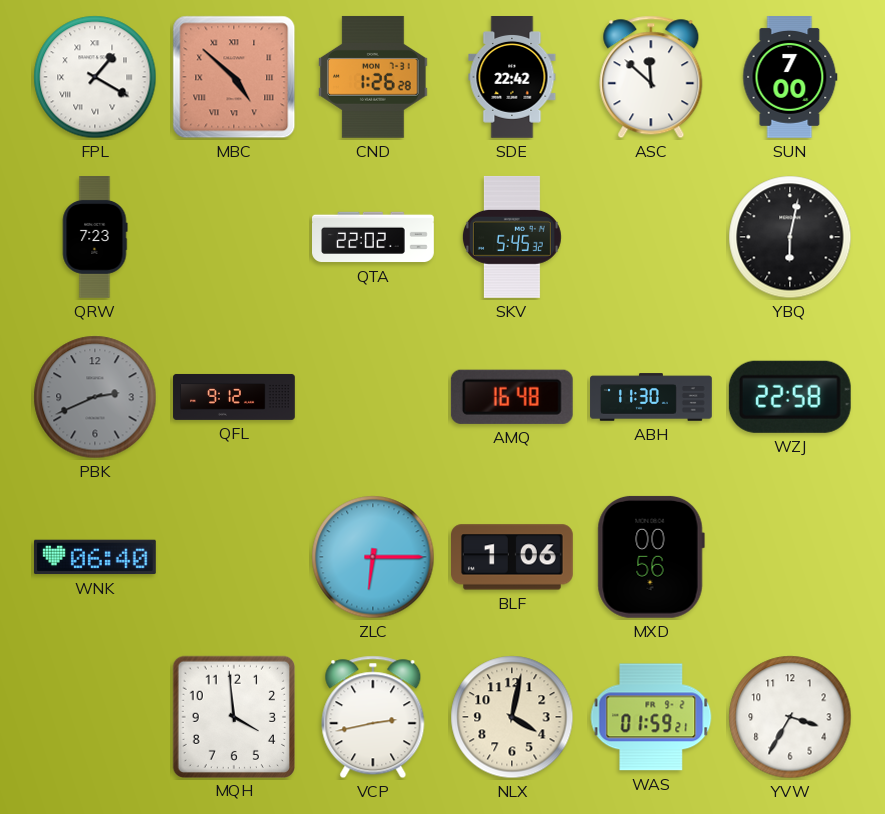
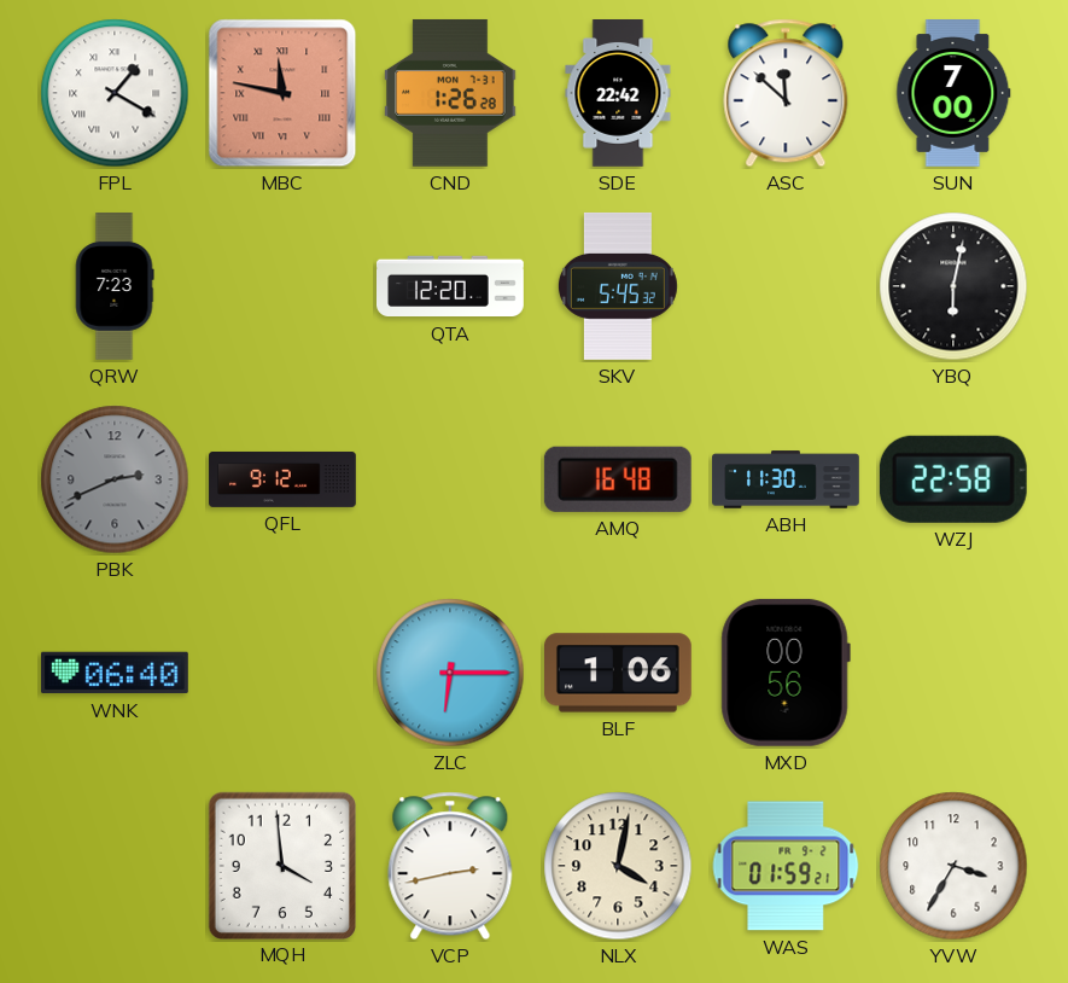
MBC: 4:52 -> 11:47
QTA: 22:02 -> 12:20
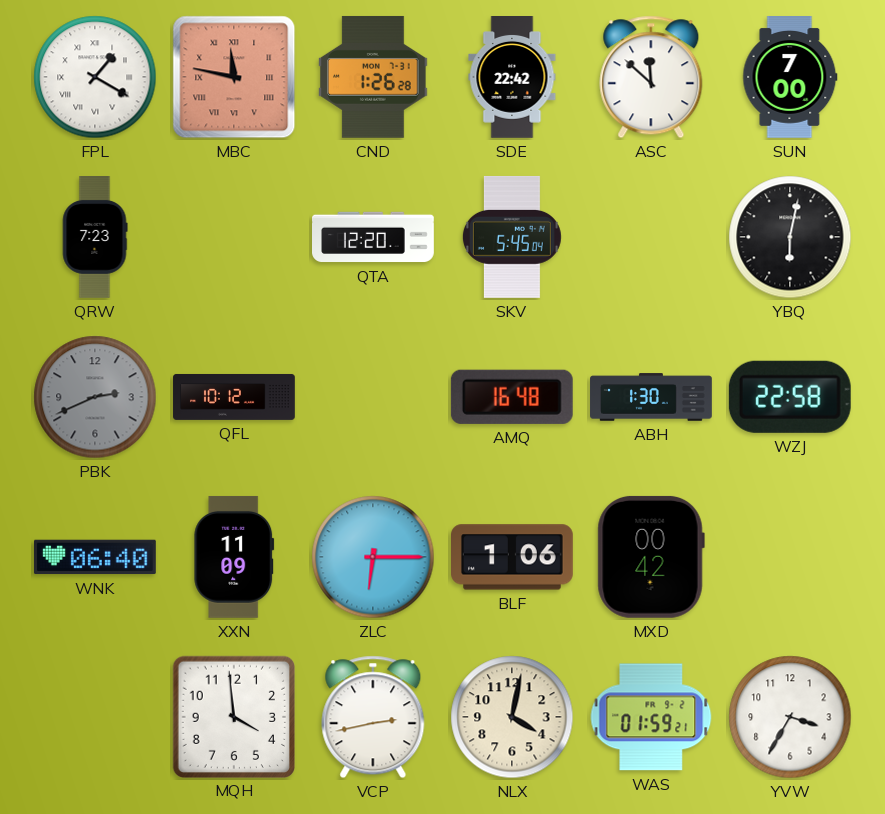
SKV: 5:45:32 -> 5:45:04
QFL: 9:12 -> 10:12
ABH: 11:30 -> 1:30
XXN: none -> 11:09
MXD: 00:56 -> 00:42
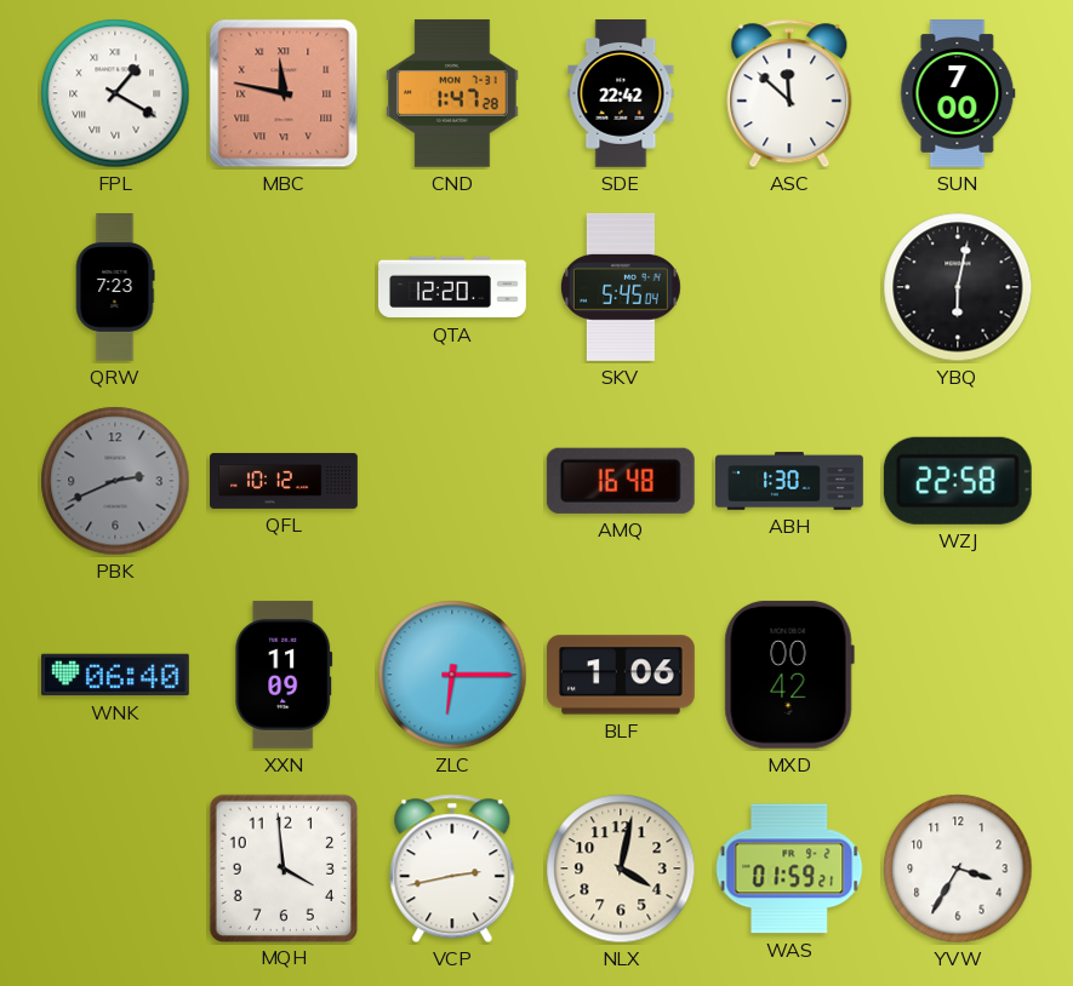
CND: 1:26 -> 1:47
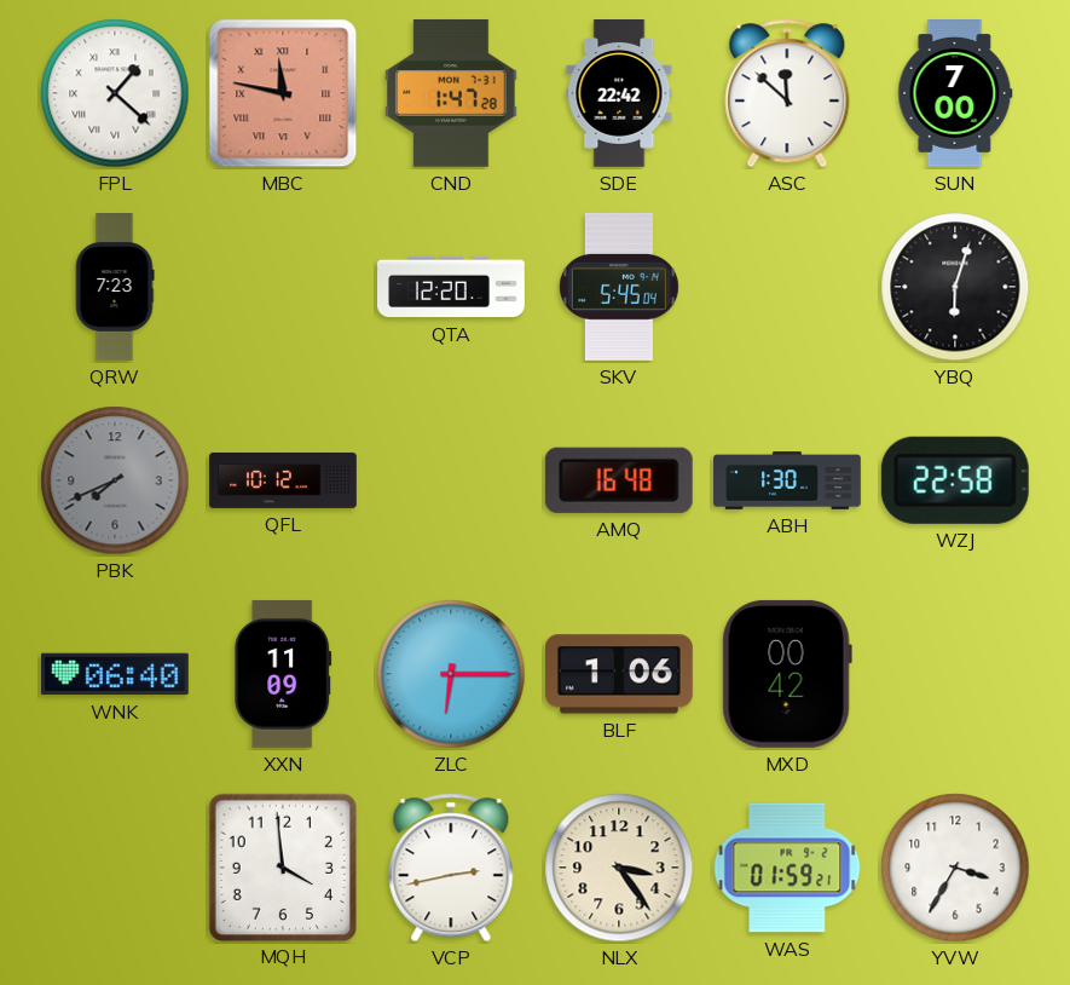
FPL: 1:20 -> 1:22
YBQ: 6:02 -> 6:03
PBK: 2:41 -> 7:41
NLX: 4:02 -> 3:24
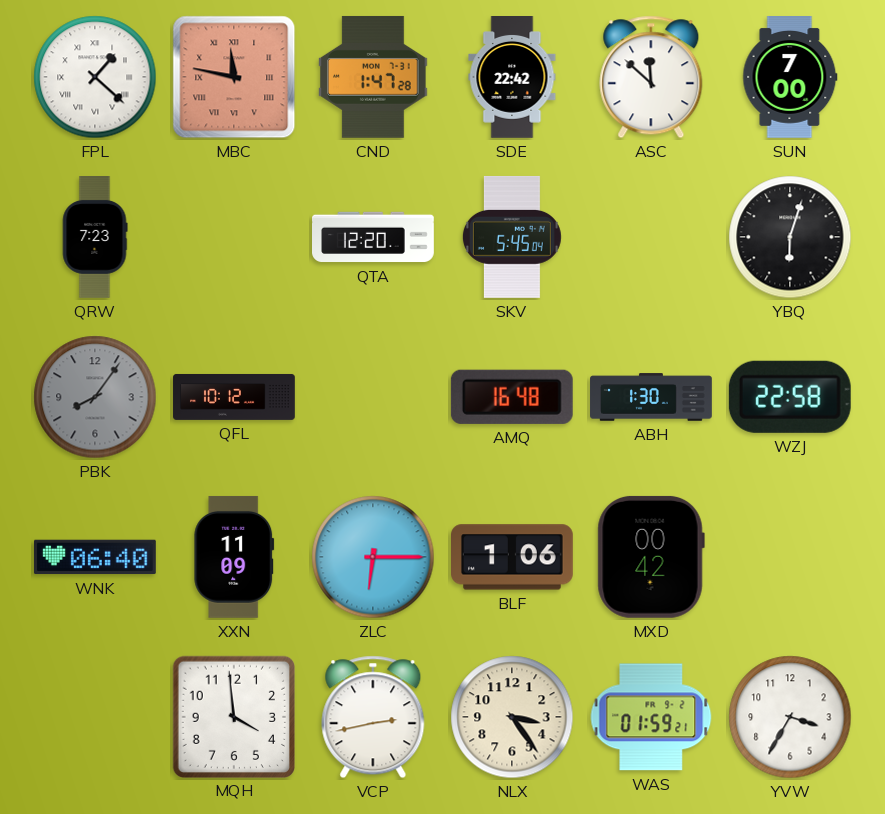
PBK: 7:41 -> 8:06
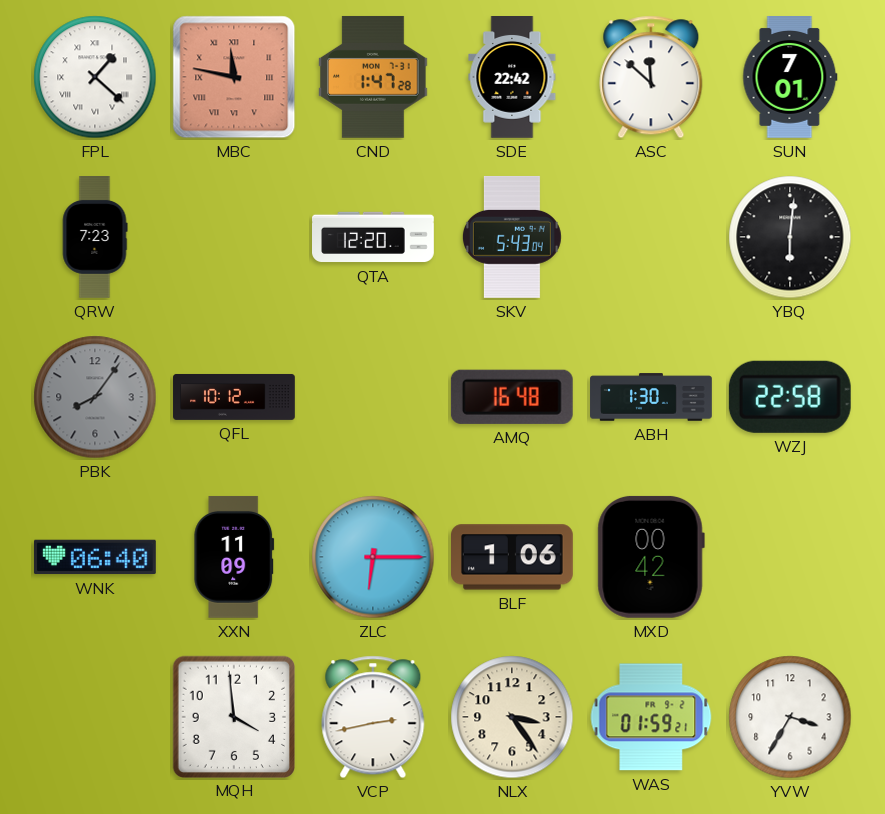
SUN: 7:00 -> 7:01
SKV: 5:45 -> 5:43
YBQ: 6:03 -> 6:01
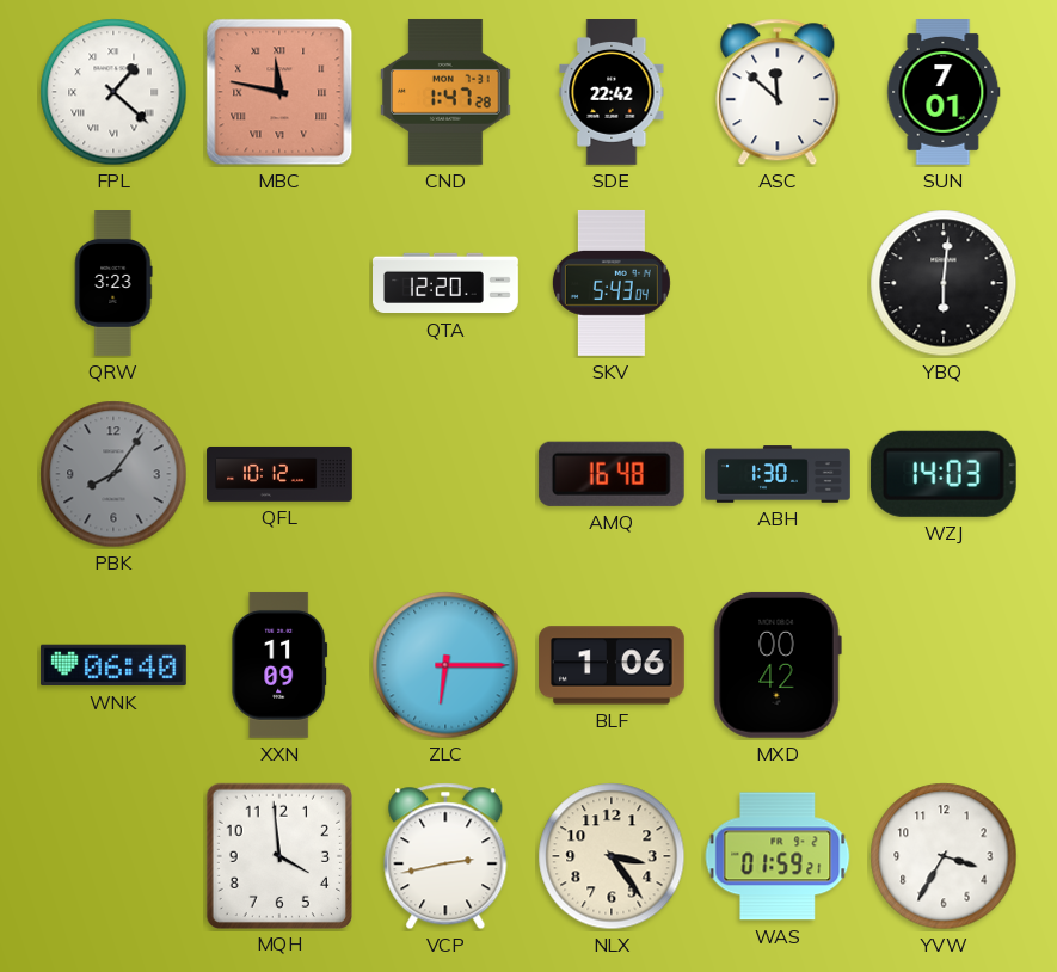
QRW: 7:23 -> 3:23
WZJ: 22:58 -> 14:03
